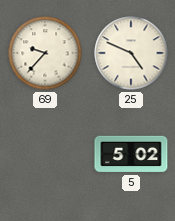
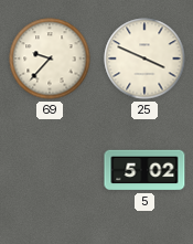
25: 4:49 -> 3:49
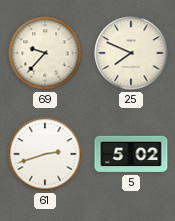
25: 3:49 -> 7:49
61: none -> 2:42
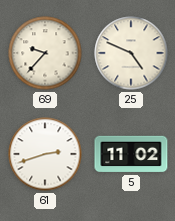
25: 7:49 -> 4:49
5: 5:02 -> 11:02
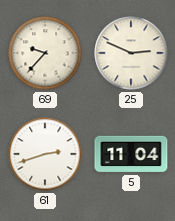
25: 4:49 -> 2:49
5: 11:02 -> 11:04
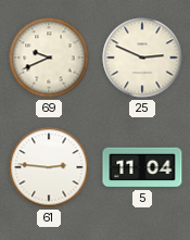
69: 9:37 -> 9:41
61: 2:42 -> 2:46
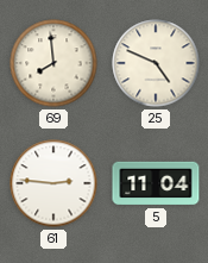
69: 9:41 -> 7:59
25: 2:49 -> 4:49
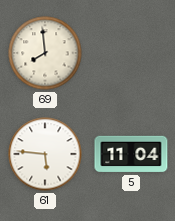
25: 4:49 -> none
61: 2:46 -> 5:46
